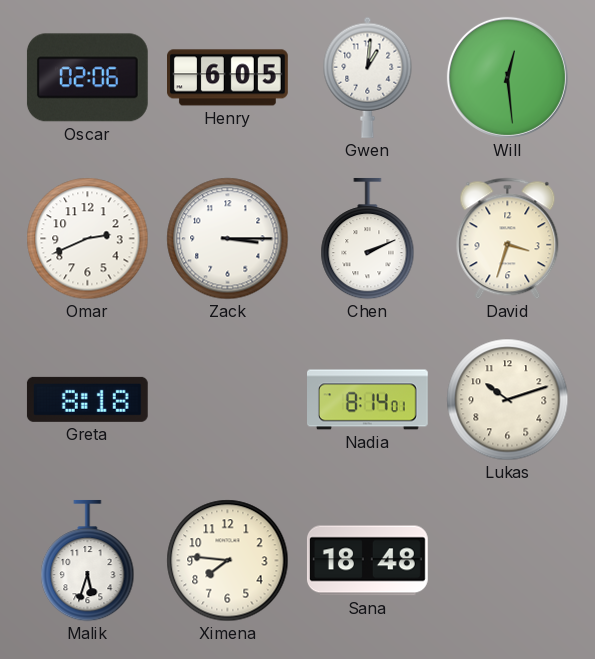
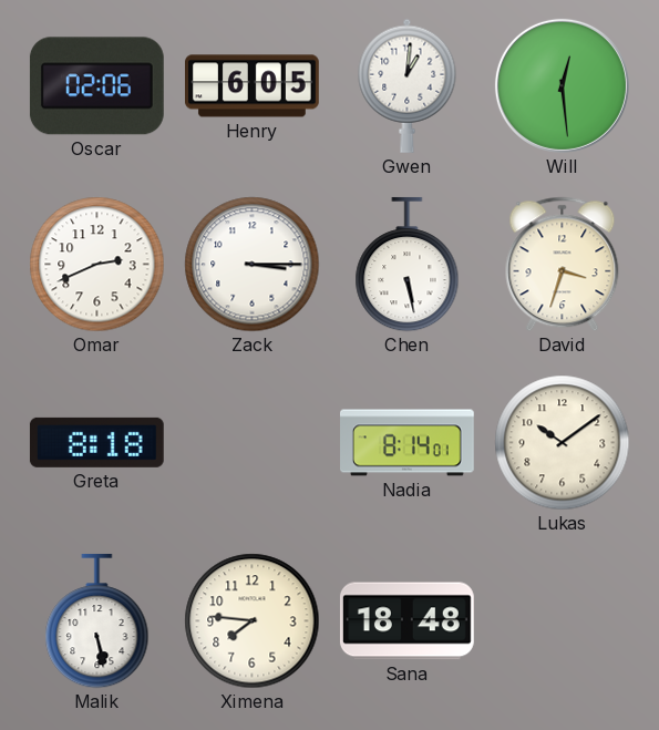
Chen: 2:11 -> 5:28
Lukas: 10:12 -> 10:09
Malik: 5:33 -> 5:28
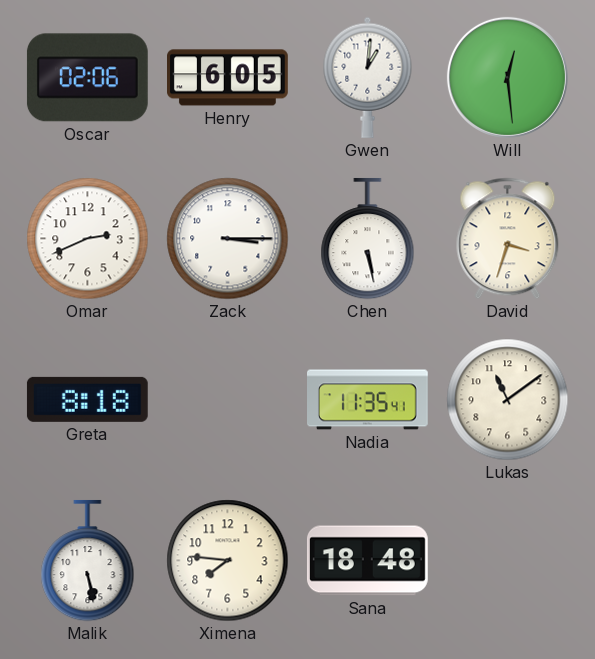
Nadia: 8:14 -> 11:35
Lukas: 10:09 -> 11:09
